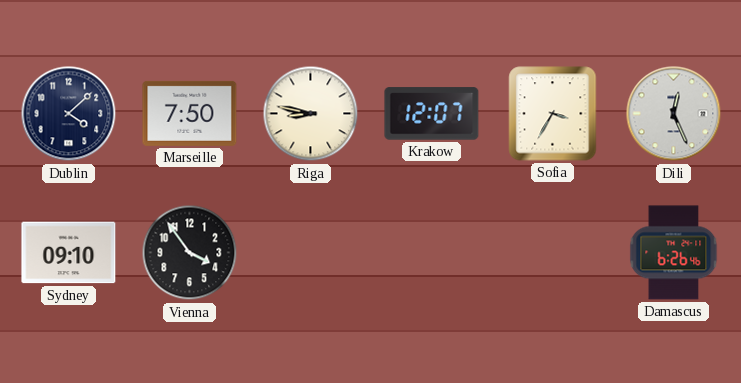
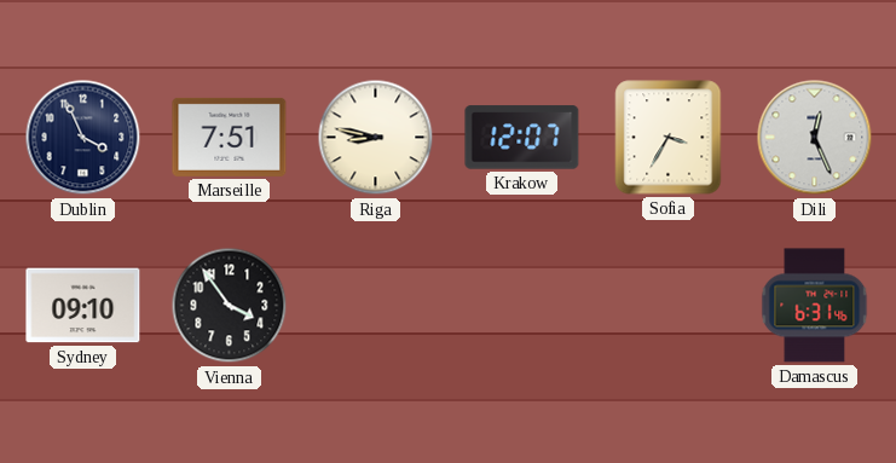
Dublin: 4:08 -> 3:56
Marseille: 7:50 -> 7:51
Damascus: 6:26 -> 6:31
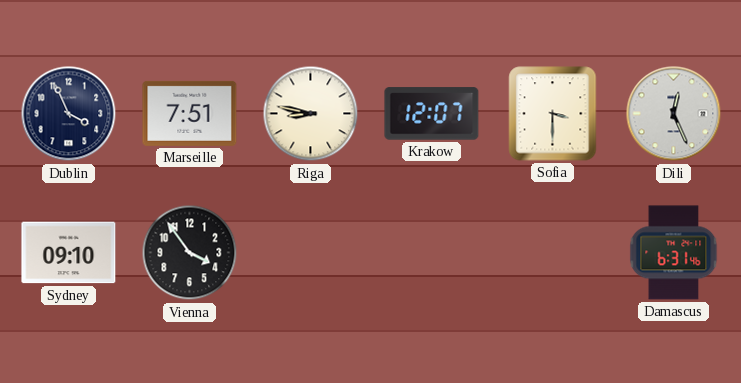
Sofia: 3:35 -> 3:30
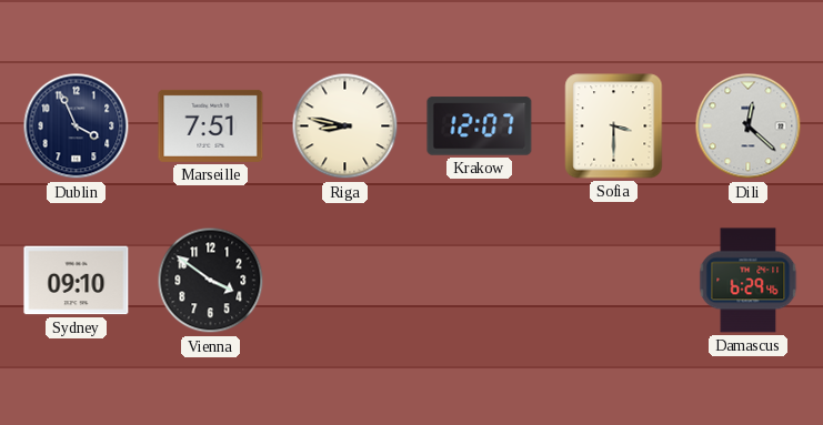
Dili: 12:26 -> 12:22
Vienna: 3:54 -> 3:51
Damascus: 6:31 -> 6:29
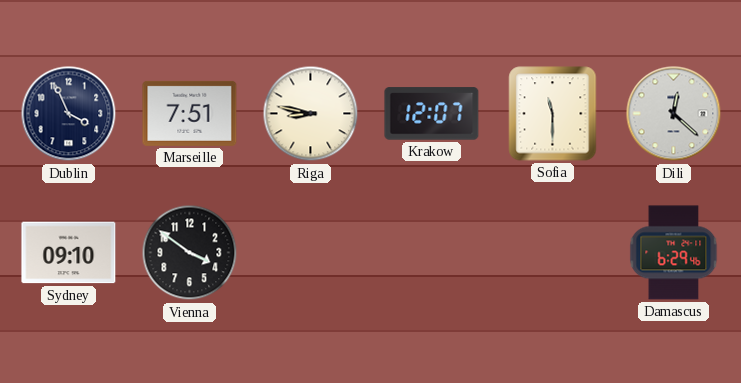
Sofia: 3:30 -> 11:30
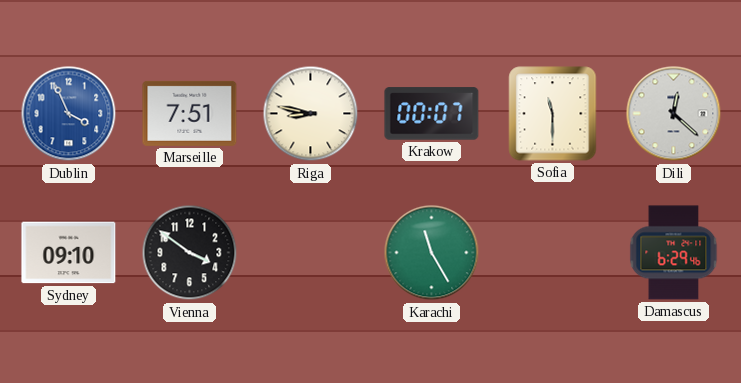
Dublin dial: navy -> blue
Krakow: 12:07 -> 00:07
Karachi: none -> 11:25
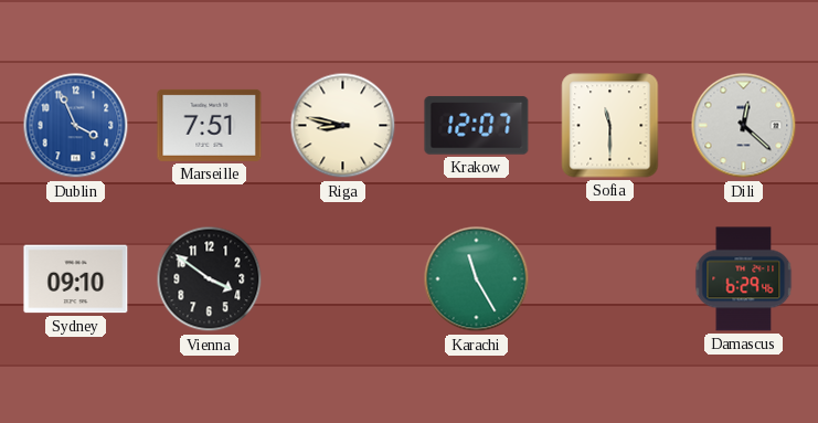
Krakow: 00:07 -> 12:07
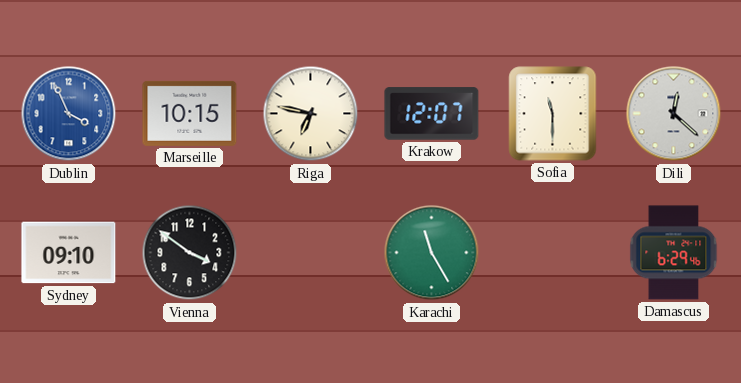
Marseille: 7:51 -> 10:15
Riga: 8:47 -> 6:47
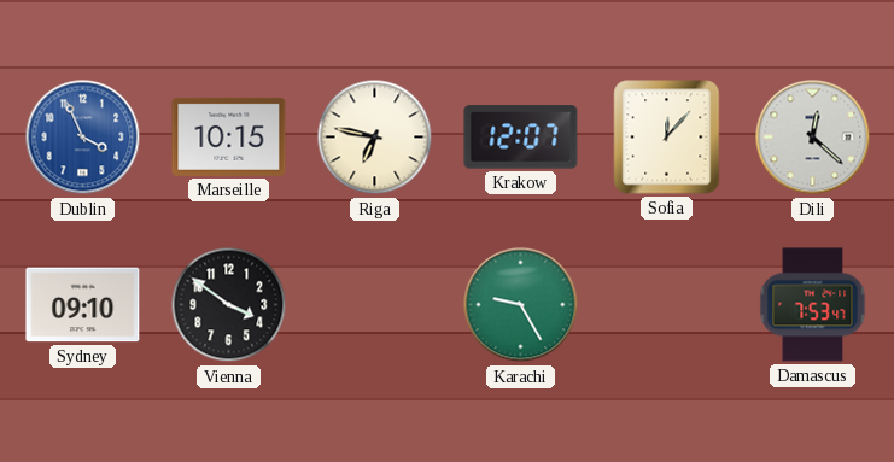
Sofia: 11:30 -> 12:07
Karachi: 11:25 -> 9:25
Damascus: 6:29 -> 7:53
